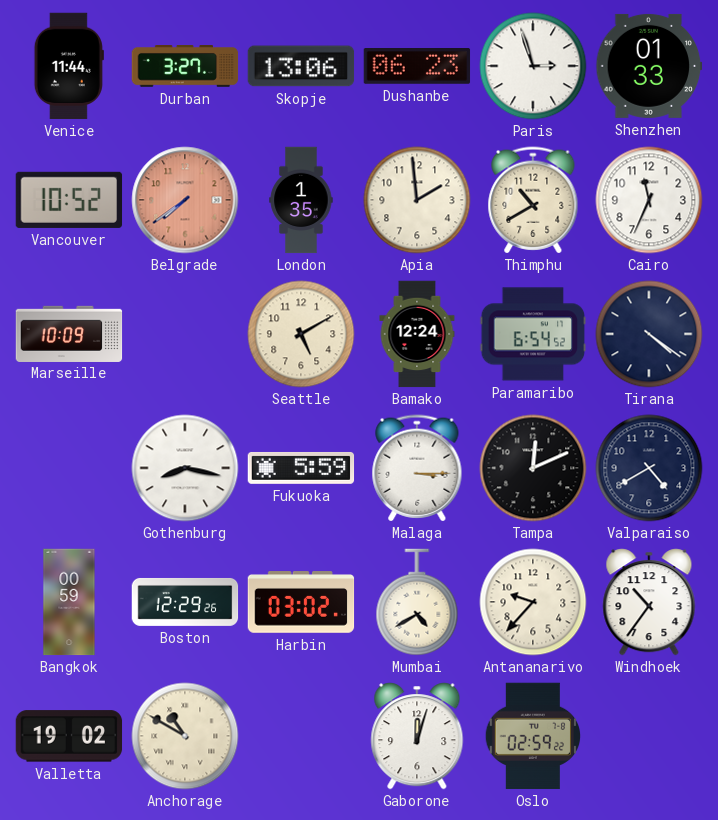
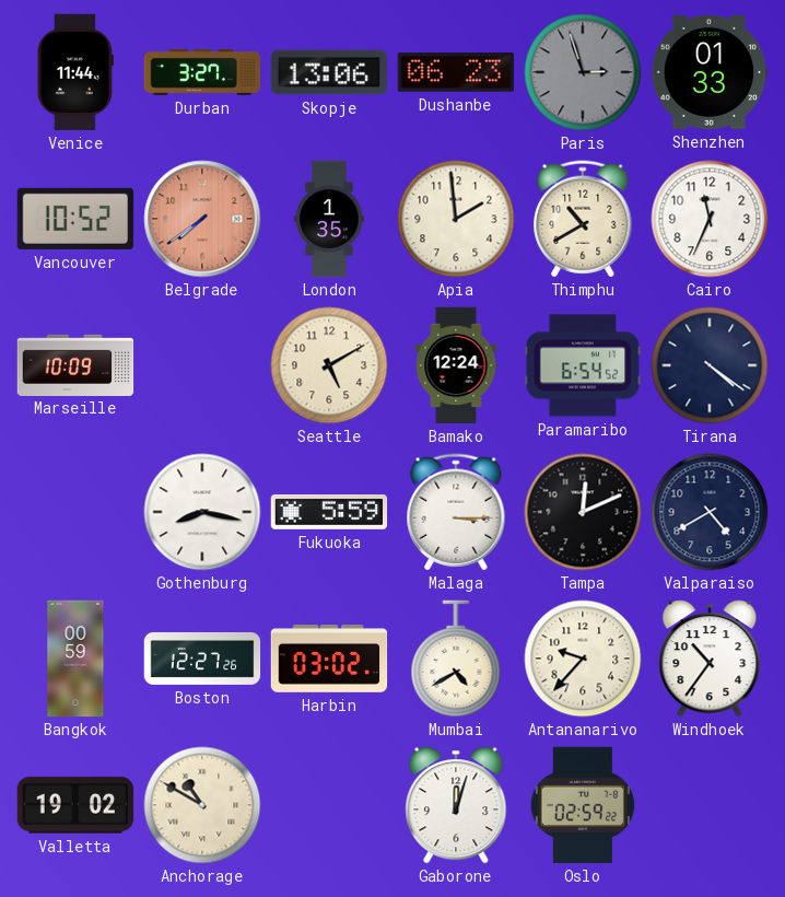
Paris dial: white -> grey
Boston: 12:29 -> 12:27
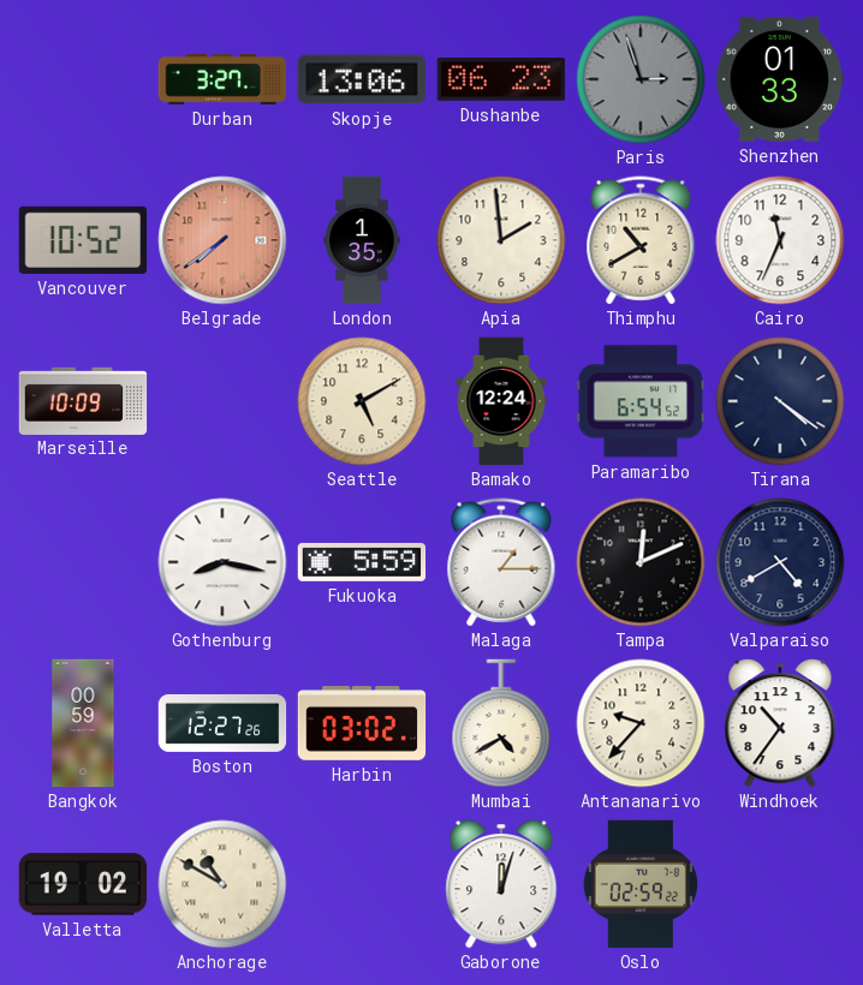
Venice: 11:44 -> none
Malaga: 3:15 -> 1:15
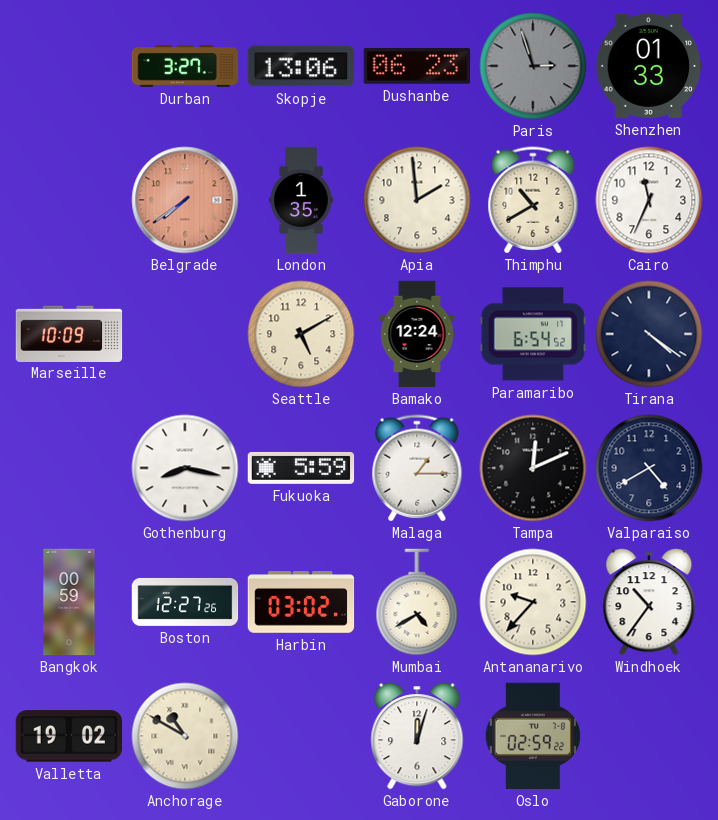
Vancouver: 10:52 -> none
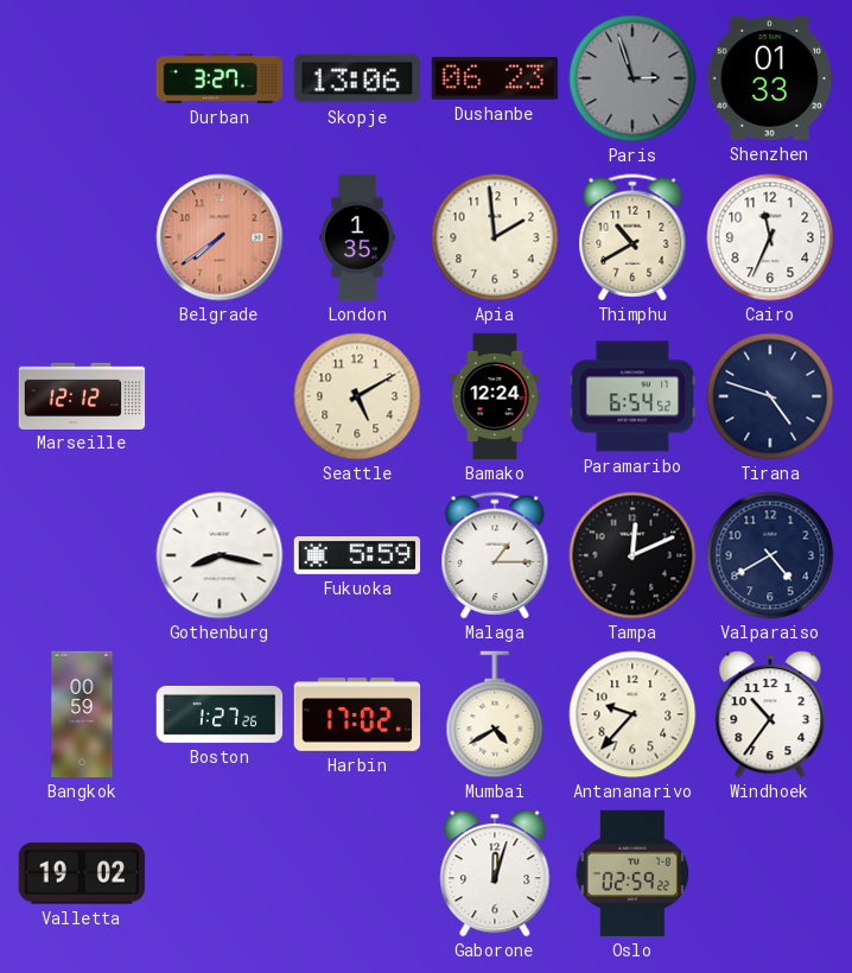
Marseille: 10:09 -> 12:12
Tirana: 4:21 -> 4:48
Boston: 12:27 -> 1:27
Harbin: 03:02 -> 17:02
Anchorage: 10:50 -> none
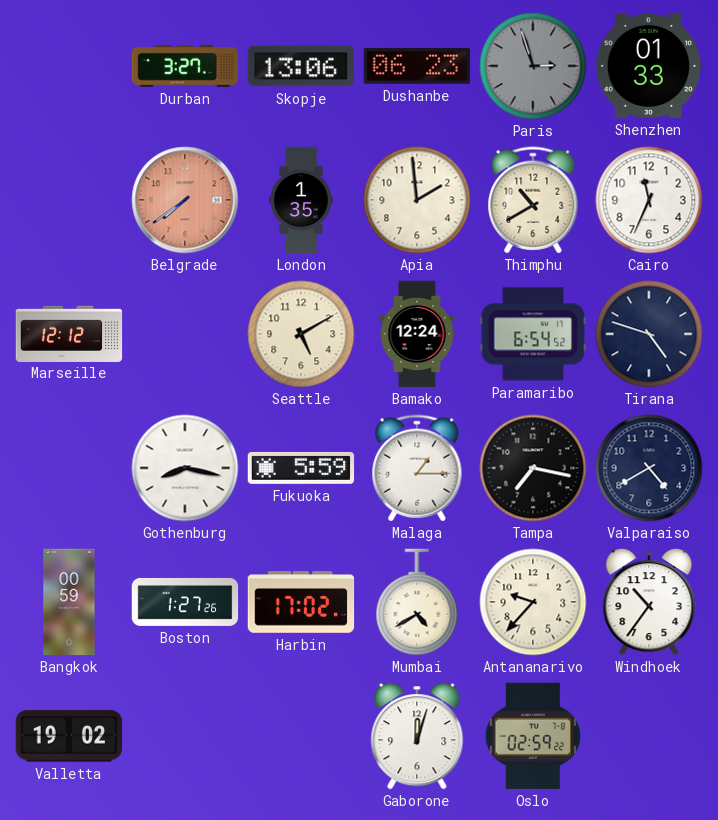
Tampa: 12:11 -> 7:17
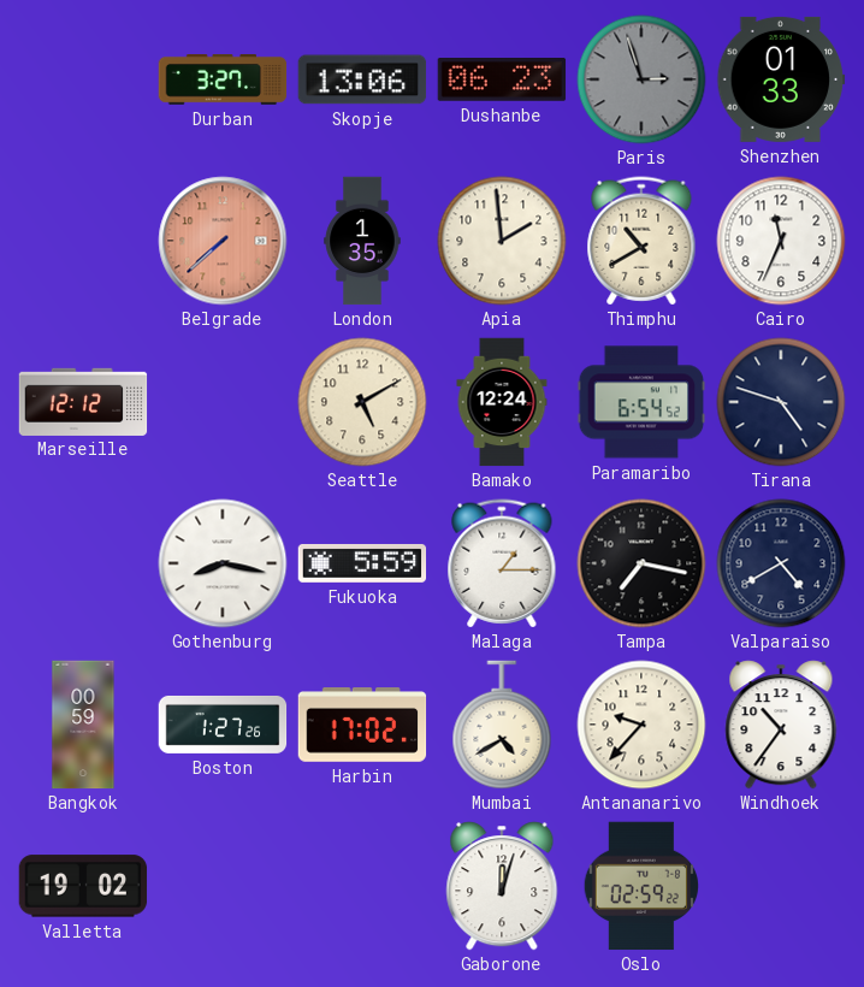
Belgrade: 7:39 -> 7:38
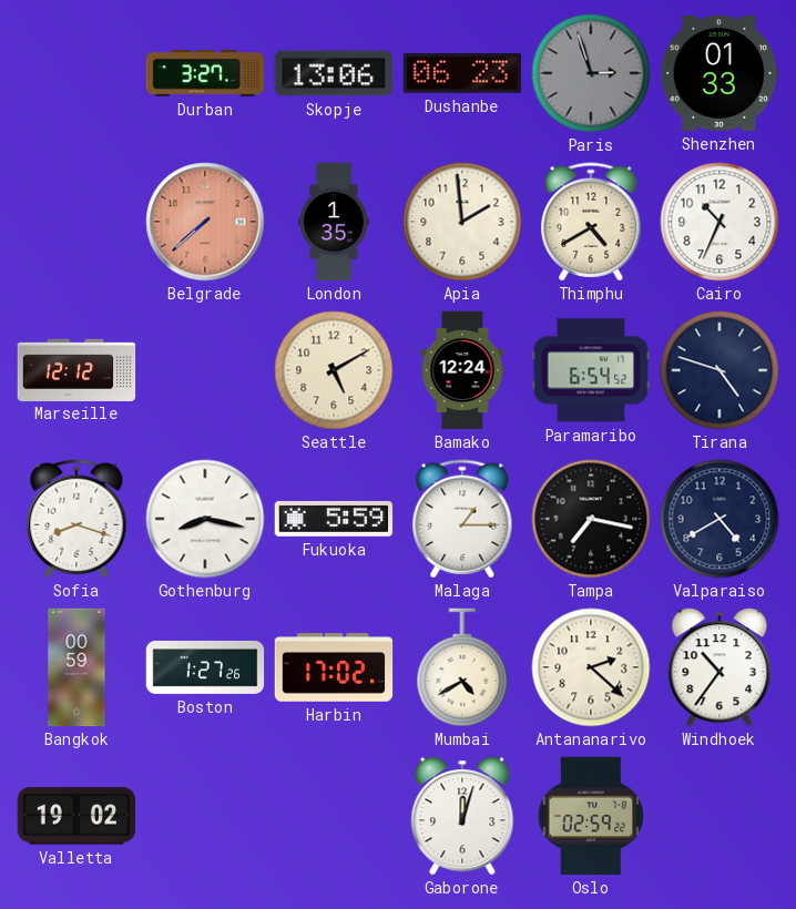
Thimphu: 10:40 -> 4:40
Cairo: 11:34 -> 10:34
Sofia: none -> 8:18
Antananarivo: 9:37 -> 2:22
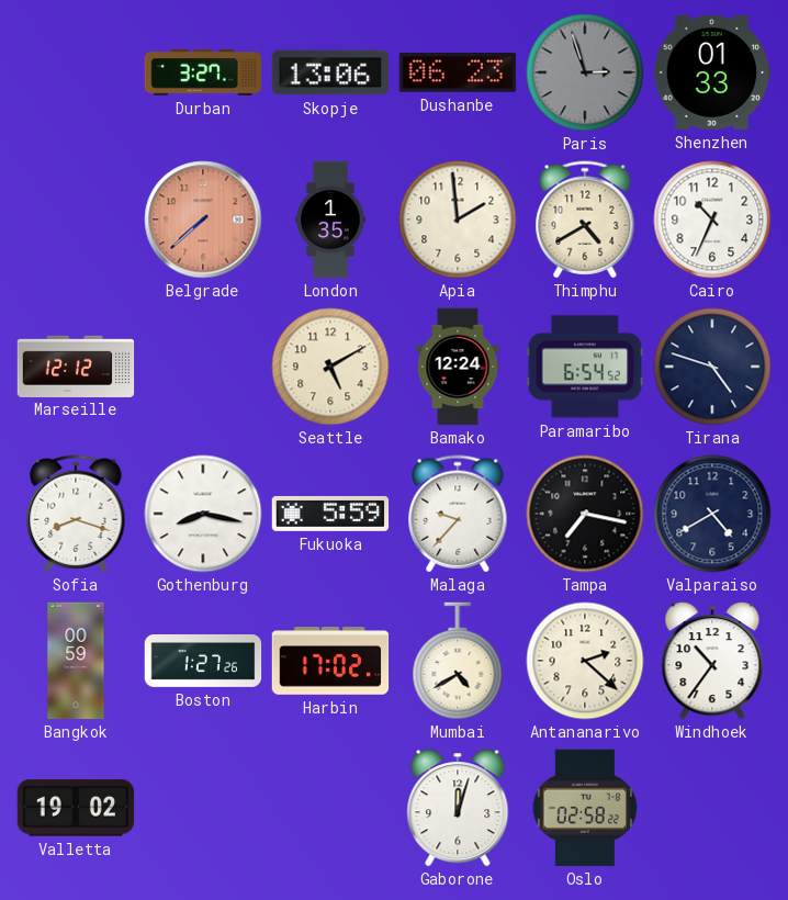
Malaga: 1:15 -> 9:37
Oslo: 02:59 -> 02:58
